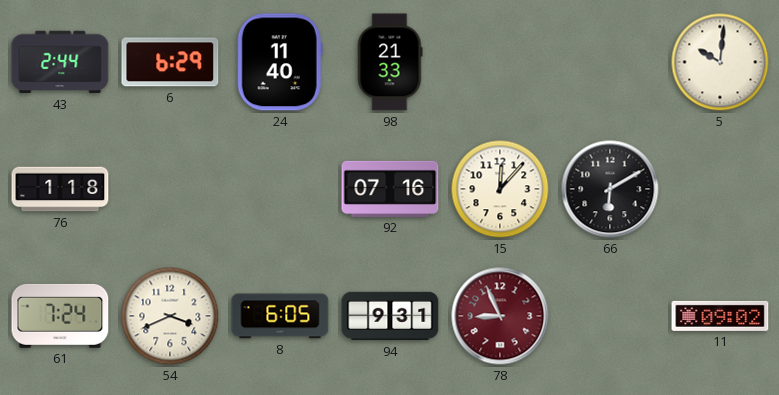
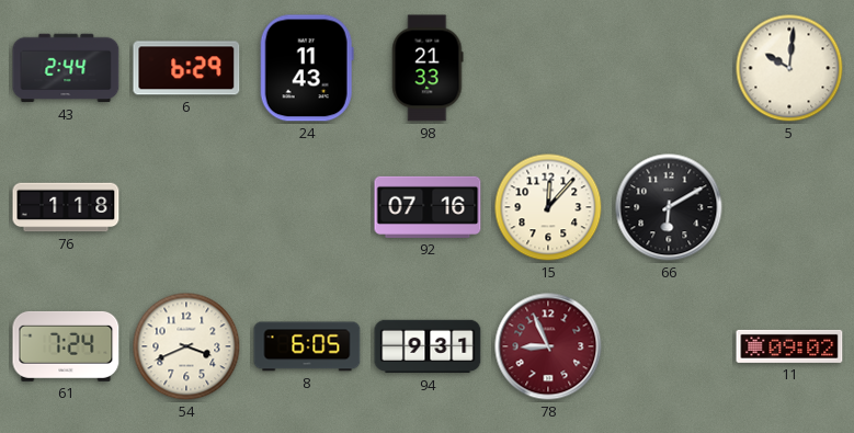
24: 11:40 -> 11:43
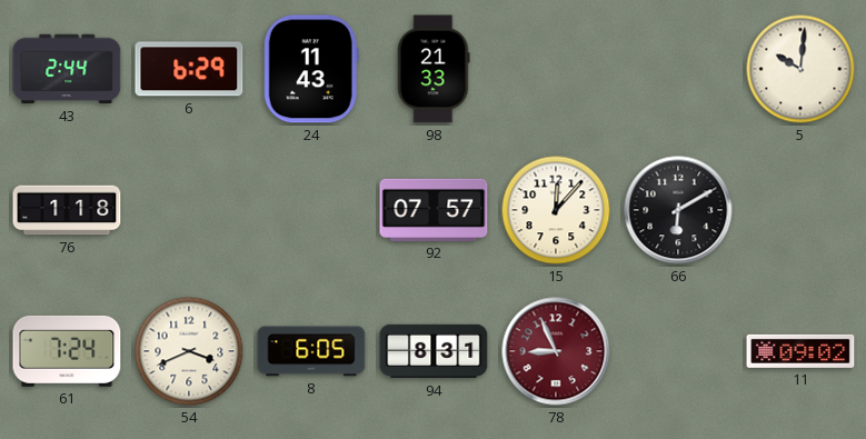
92: 07:16 -> 07:57
94: 9:31 -> 8:31
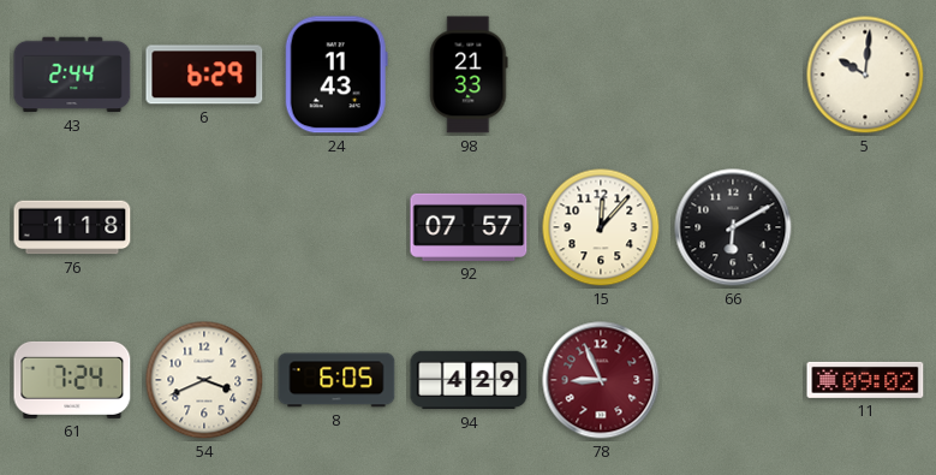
94: 8:31 -> 4:29
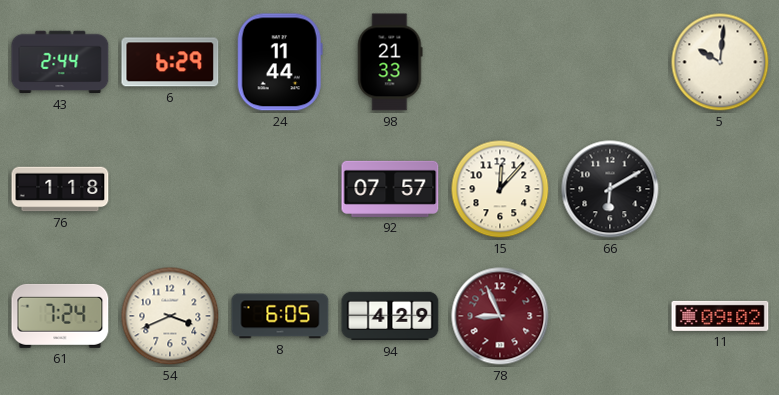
24: 11:43 -> 11:44
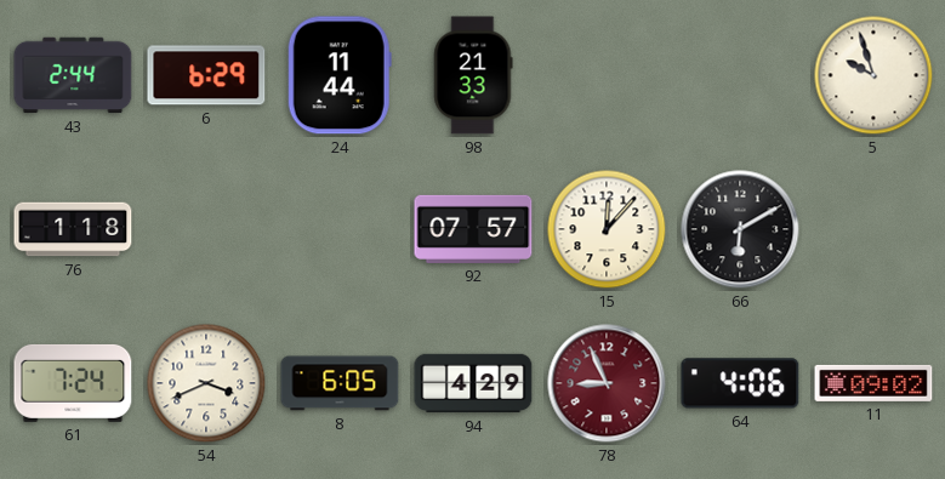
5: 10:01 -> 9:57
64: none -> 4:06
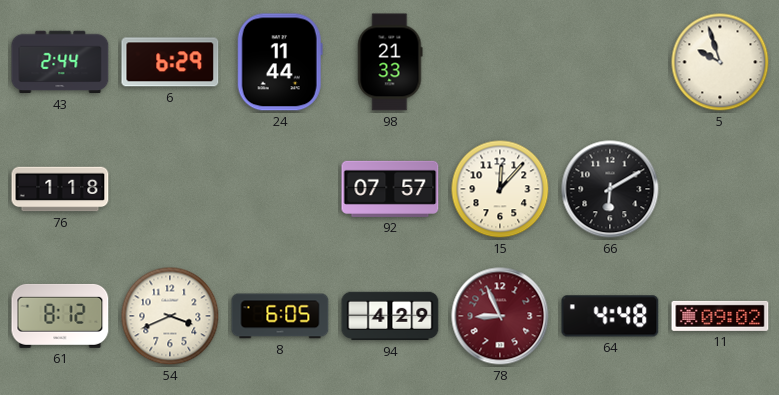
61: 7:24 -> 8:12
64: 4:06 -> 4:48
